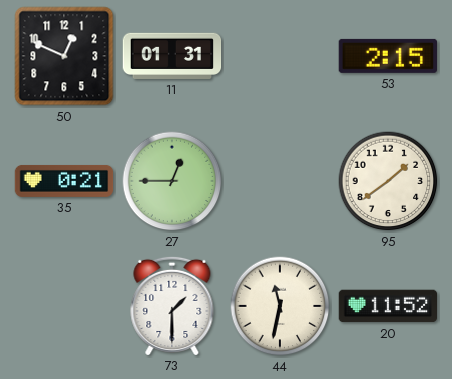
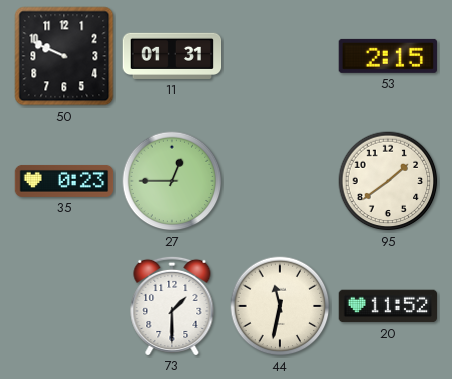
50: 12:49 -> 9:49
35: 0:21 -> 0:23
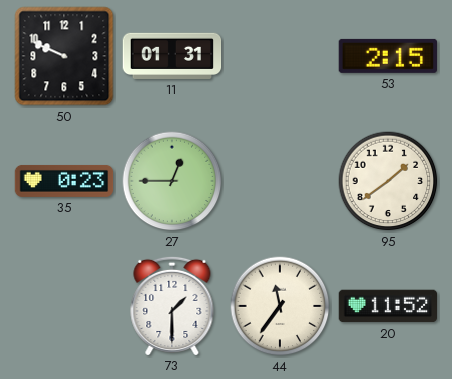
44: 11:32 -> 11:36
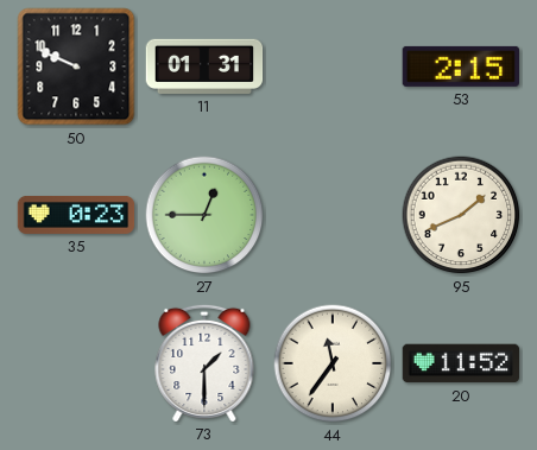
95: 1:39 -> 1:41
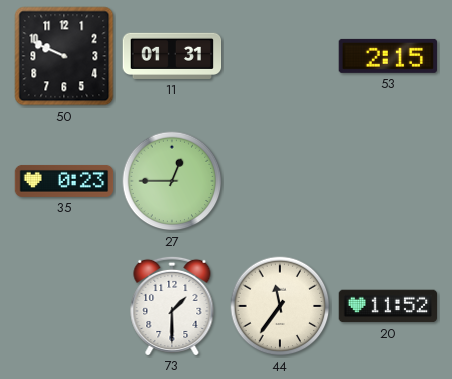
95: 1:41 -> none
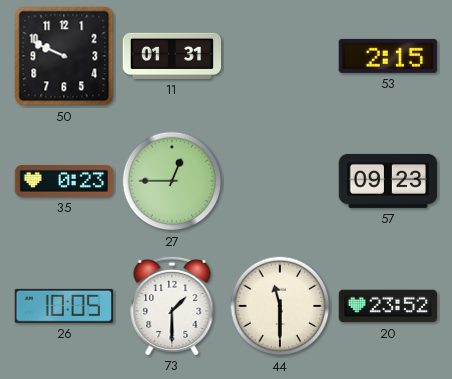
57: none -> 09:23
26: none -> 10:05
44: 11:36 -> 11:30
20: 11:52 -> 23:52
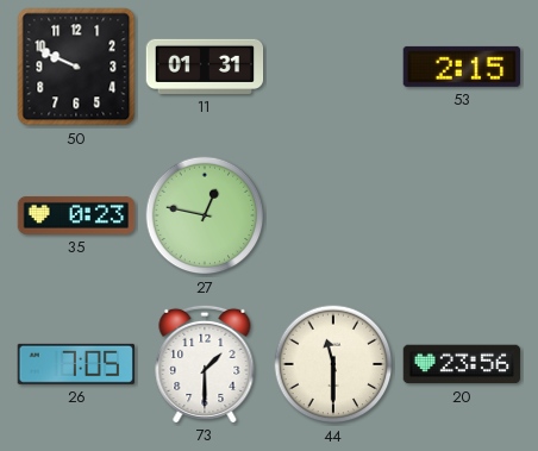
27: 12:45 -> 12:47
57: 09:23 -> none
26: 10:05 -> 7:05
20: 23:52 -> 23:56
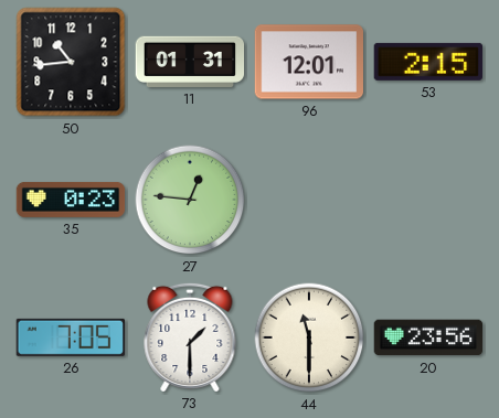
50: 9:49 -> 10:44
96: none -> 12:01
27: 12:47 -> 12:46
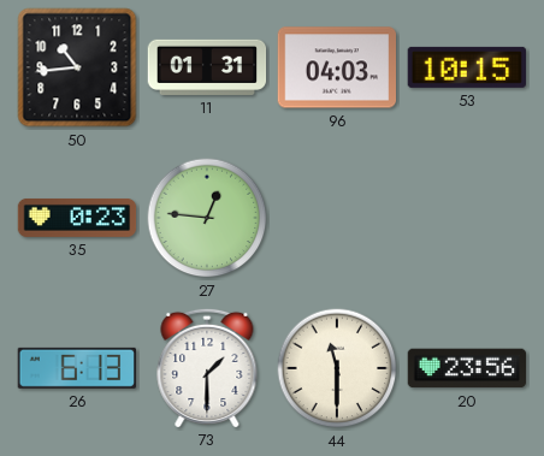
96: 12:01 -> 04:03
53: 2:15 -> 10:15
26: 7:05 -> 6:13
